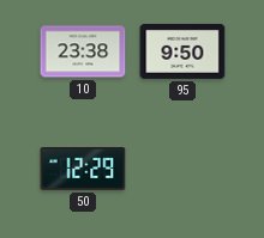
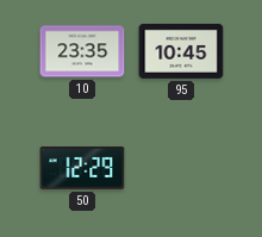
10: 23:38 -> 23:35
95: 9:50 -> 10:45
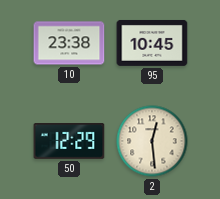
10: 23:35 -> 23:38
2: none -> 12:29
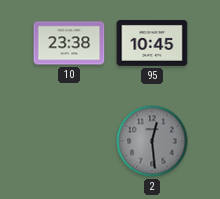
50: 12:29 -> none
2 dial: cream -> grey
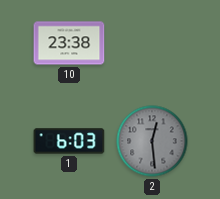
95: 10:45 -> none
1: none -> 6:03
